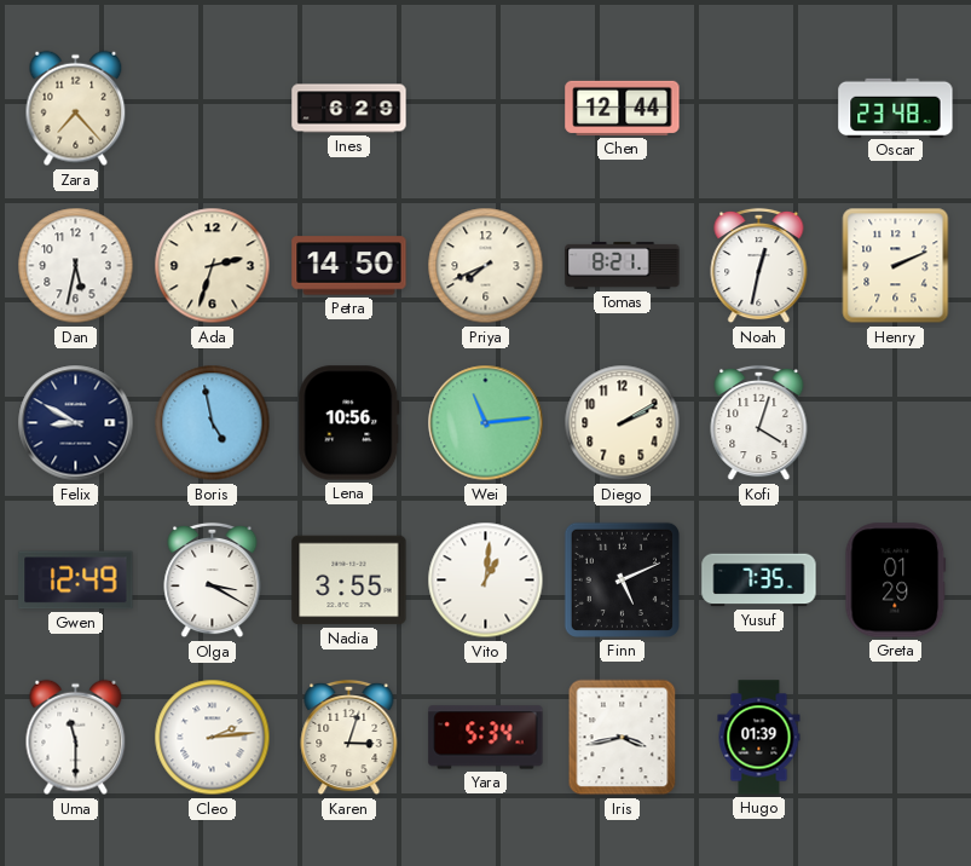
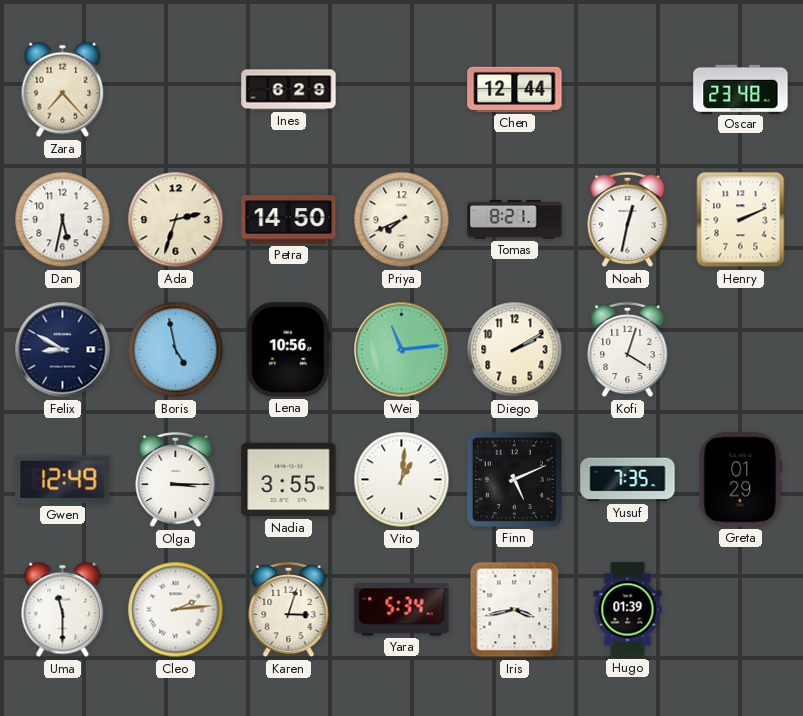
Olga: 3:20 -> 3:15
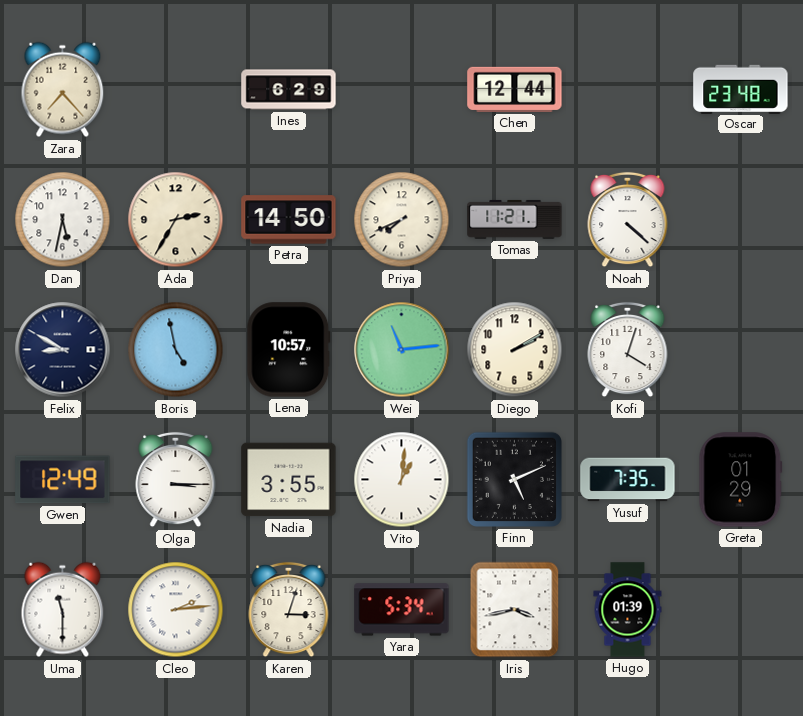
Ada: 2:33 -> 2:35
Tomas: 8:21 -> 11:21
Noah: 12:32 -> 4:22
Henry: 2:11 -> none
Lena: 10:56 -> 10:57
